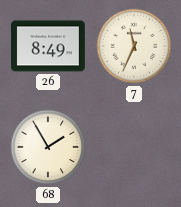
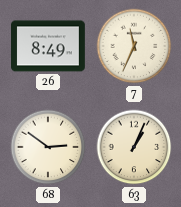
68: 1:55 -> 2:51
63: none -> 1:04
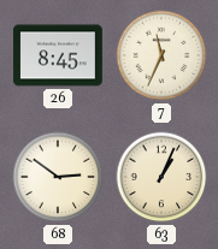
26: 8:49 -> 8:45
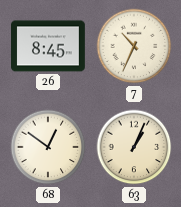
7: 11:34 -> 10:34
68: 2:51 -> 12:51
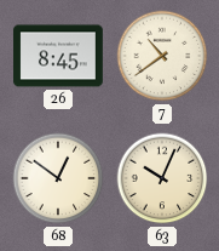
7: 10:34 -> 10:39
63: 1:04 -> 10:04
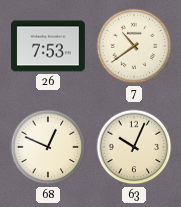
26: 8:45 -> 7:53
68: 12:51 -> 12:49
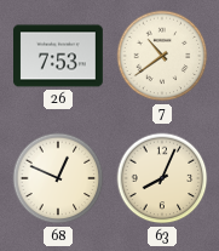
63: 10:04 -> 8:04
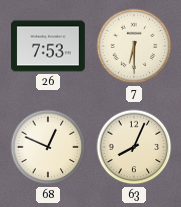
7: 10:39 -> 6:30
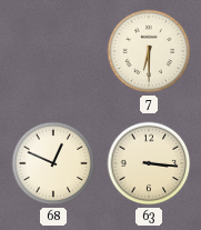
26: 7:53 -> none
63: 8:04 -> 3:16
